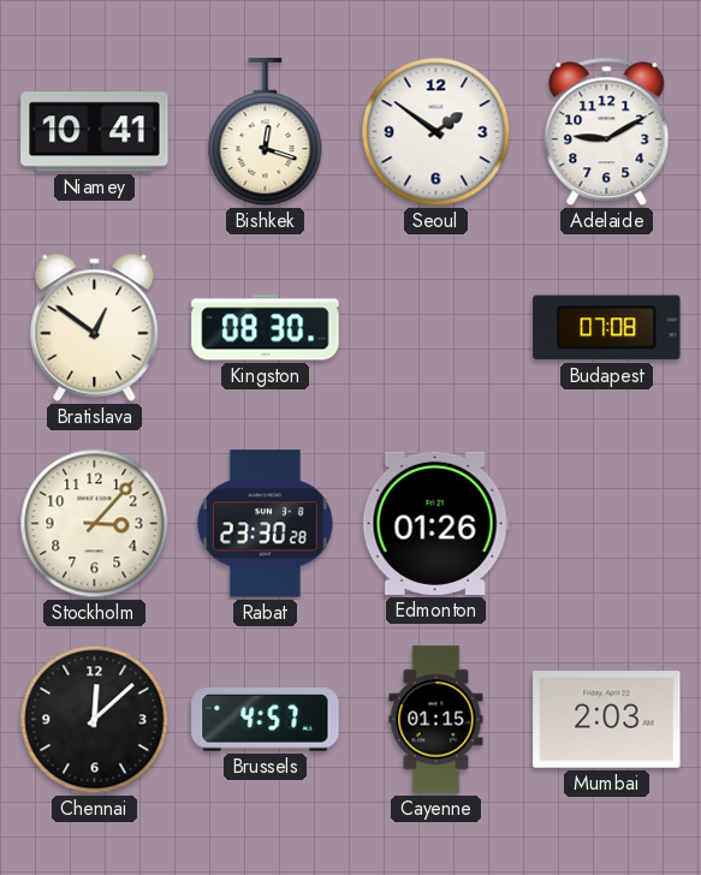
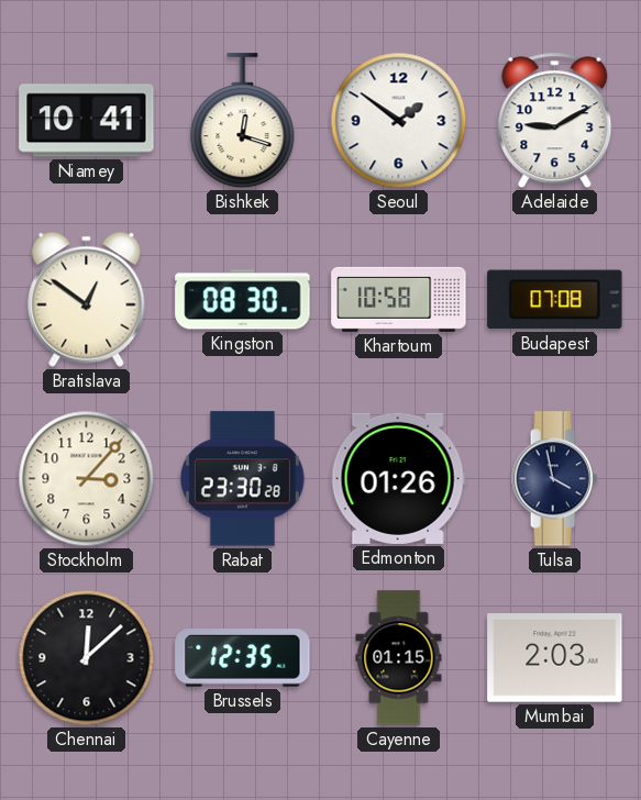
Khartoum: none -> 10:58
Tulsa: none -> 3:58
Brussels: 4:57 -> 12:35
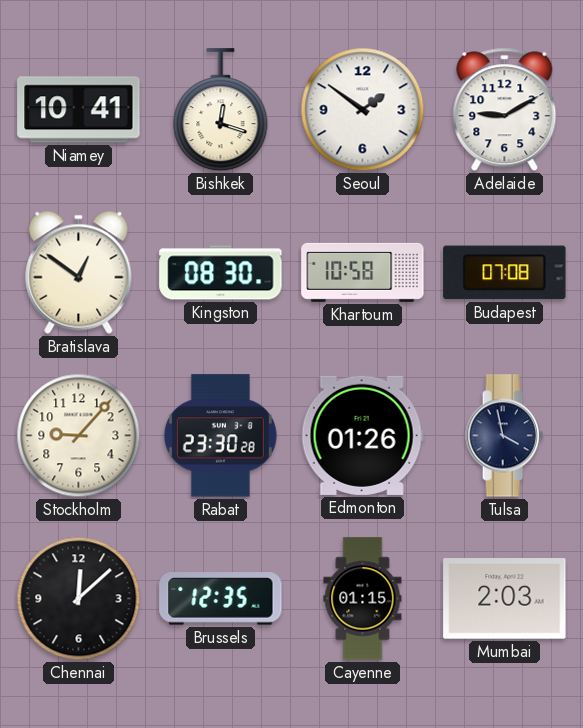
Stockholm: 3:07 -> 9:07
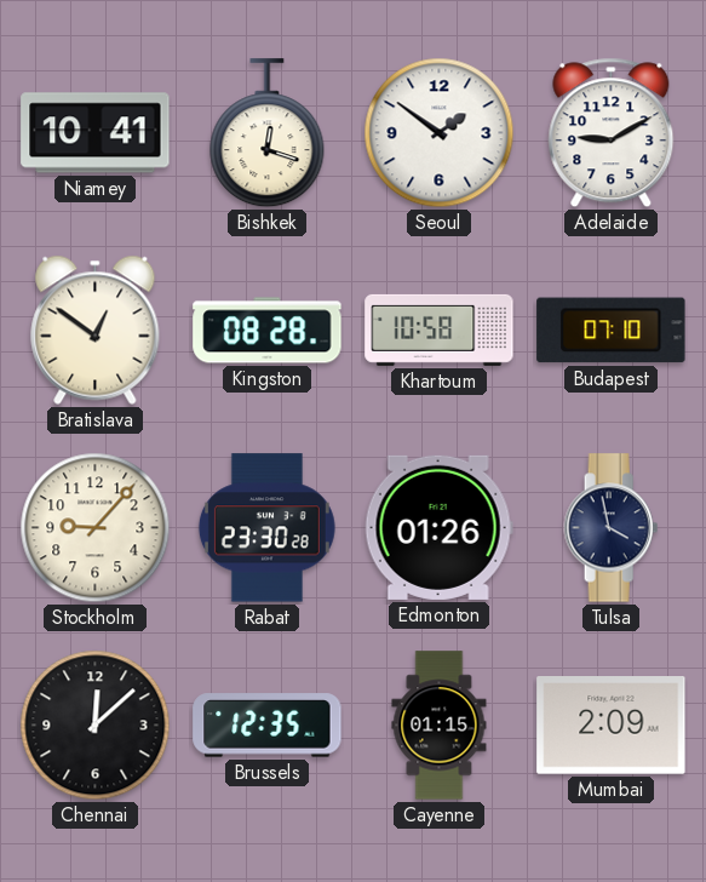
Kingston: 08:30 -> 08:28
Budapest: 07:08 -> 07:10
Mumbai: 2:03 -> 2:09
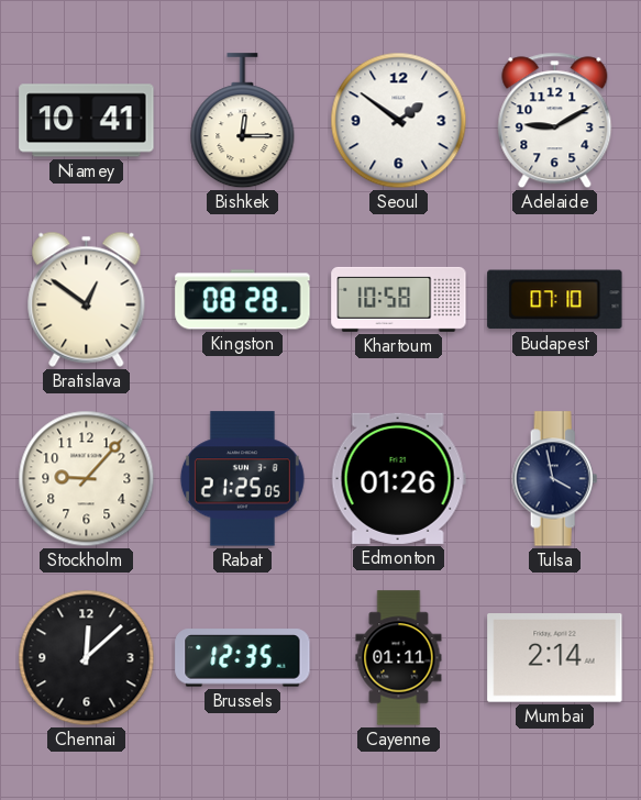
Bishkek: 12:18 -> 12:15
Rabat: 23:30 -> 21:25
Cayenne: 01:15 -> 01:11
Mumbai: 2:09 -> 2:14
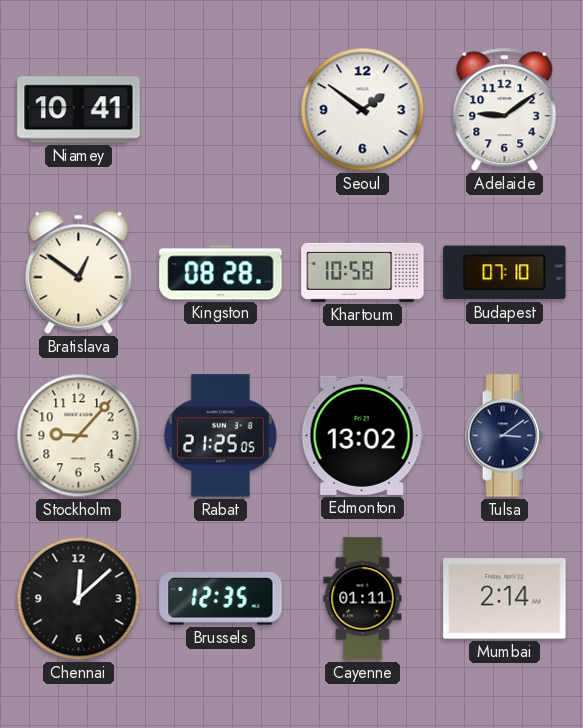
Bishkek: 12:15 -> none
Adelaide: 9:10 -> 9:09
Edmonton: 01:26 -> 13:02
Tulsa: 3:58 -> 3:09
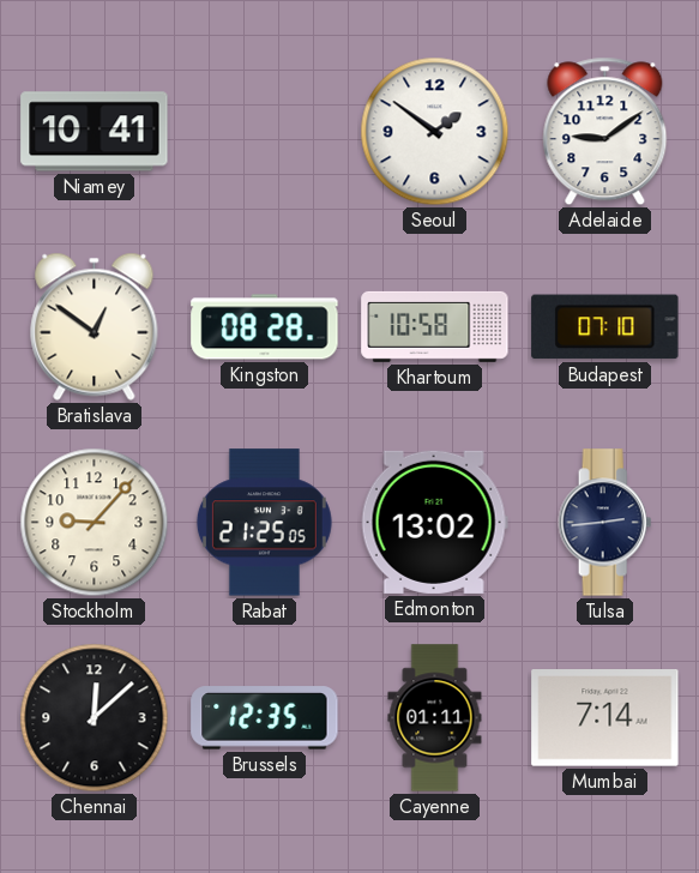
Tulsa: 3:09 -> 2:44
Mumbai: 2:14 -> 7:14
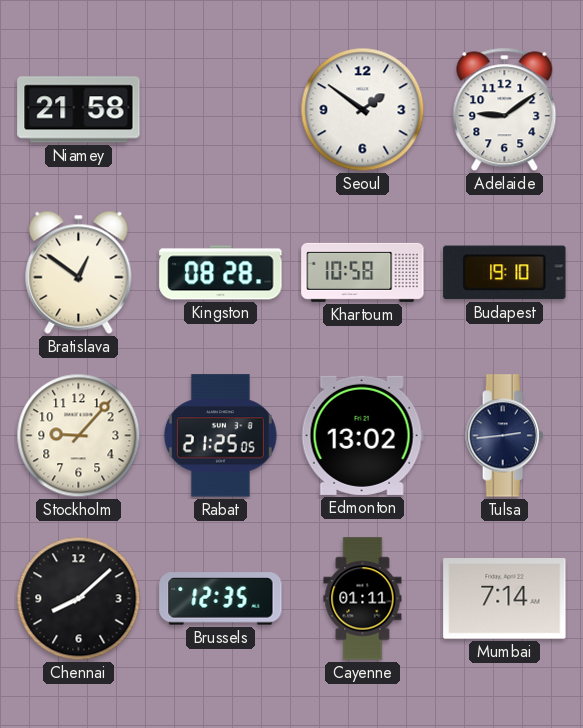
Niamey: 10:41 -> 21:58
Budapest: 07:10 -> 19:10
Chennai: 12:08 -> 8:08
